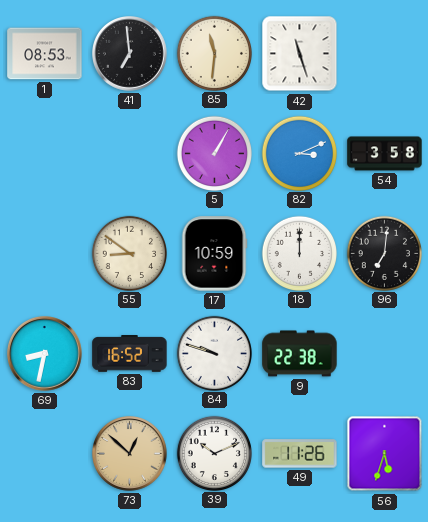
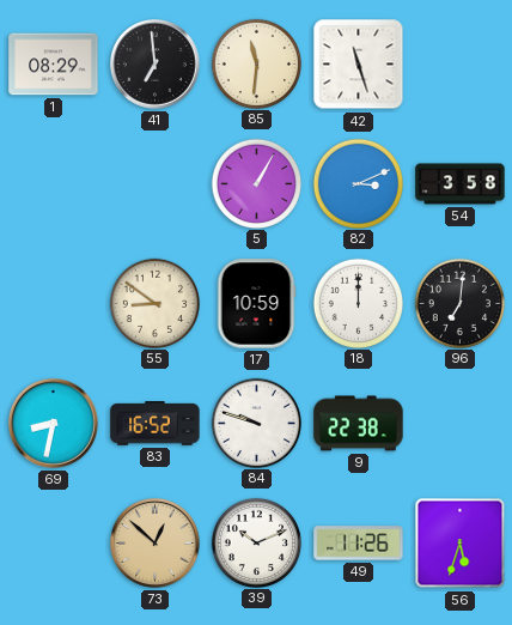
1: 08:53 -> 08:29
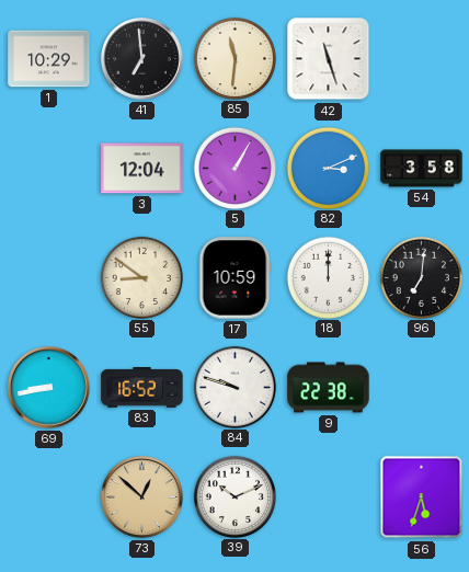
1: 08:29 -> 10:29
3: none -> 12:04
69: 8:32 -> 8:43
49: 11:26 -> none
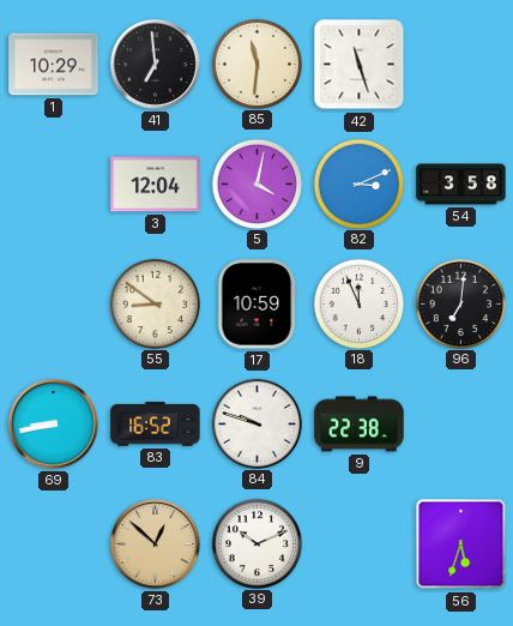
5: 1:05 -> 4:02
18: 12:00 -> 11:56
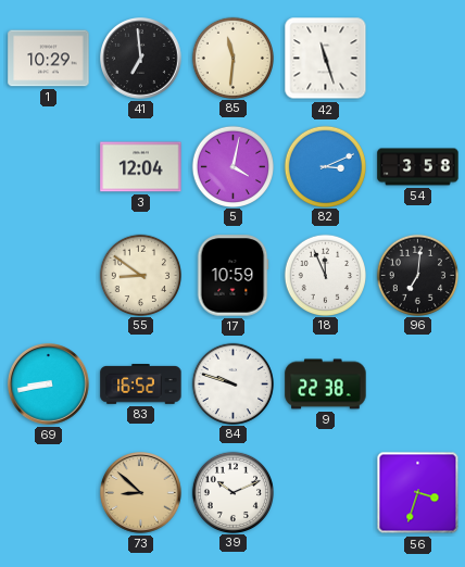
73: 12:52 -> 8:52
56: 5:33 -> 3:33
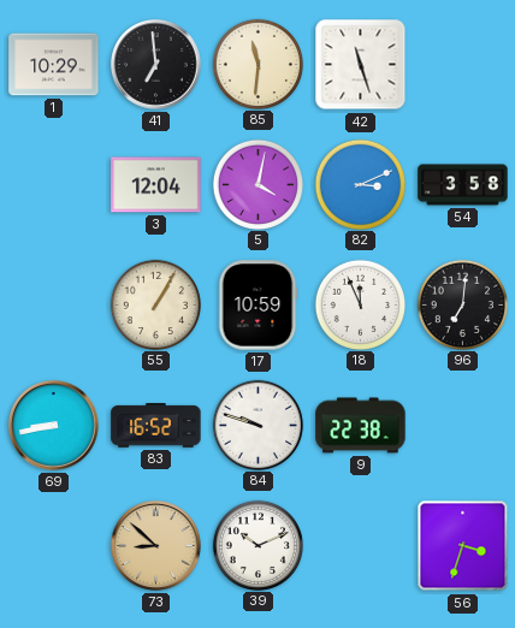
55: 8:51 -> 1:05
